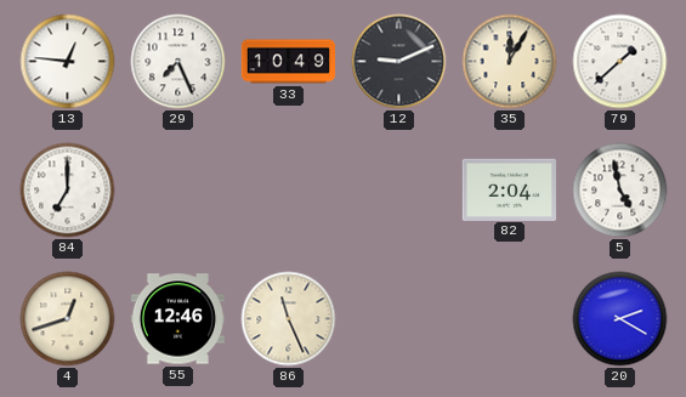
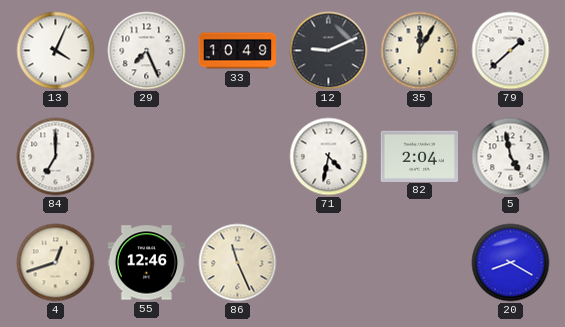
13: 12:46 -> 4:04
71: none -> 4:32
20: 2:20 -> 8:20
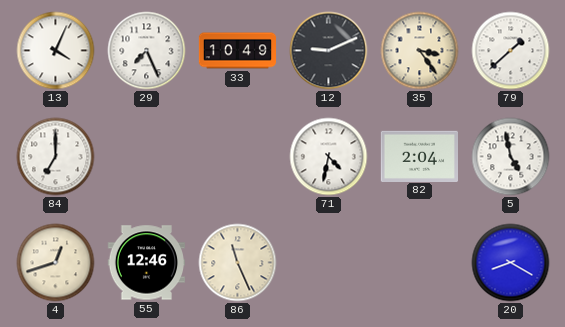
35: 12:05 -> 3:24
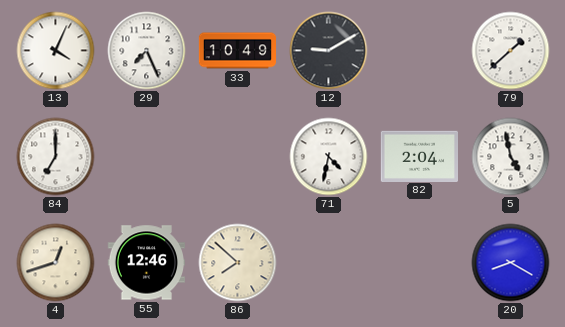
12: 9:11 -> 9:10
35: 3:24 -> none
86: 11:26 -> 7:52
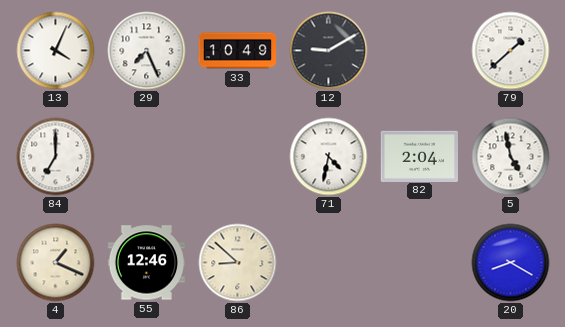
4: 12:42 -> 1:19
86: 7:52 -> 8:52
